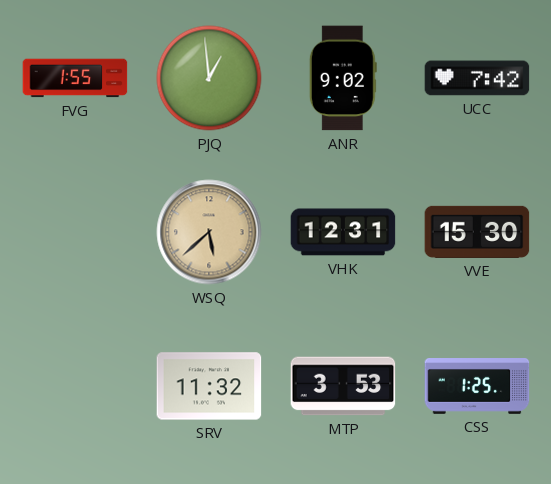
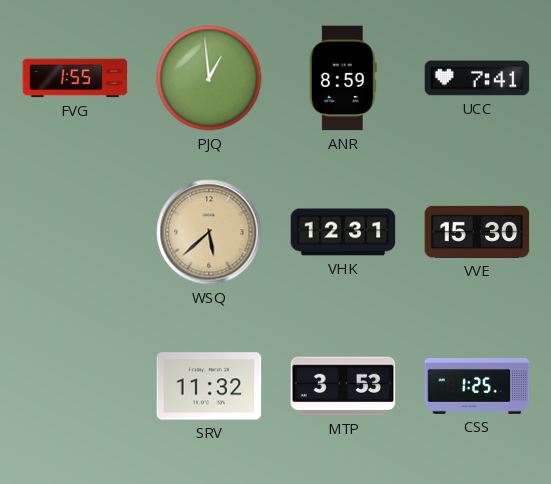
ANR: 9:02 -> 8:59
UCC: 7:42 -> 7:41
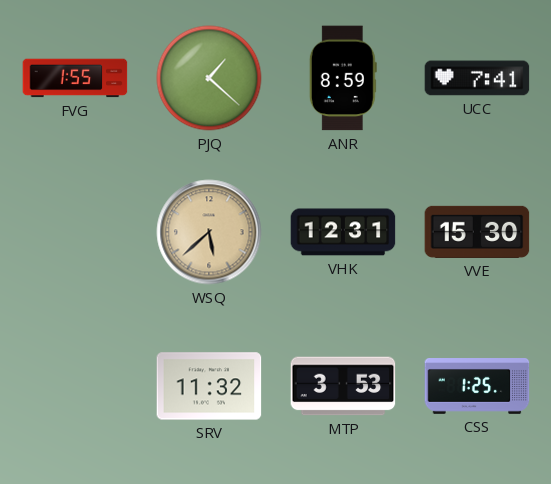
PJQ: 12:59 -> 1:22
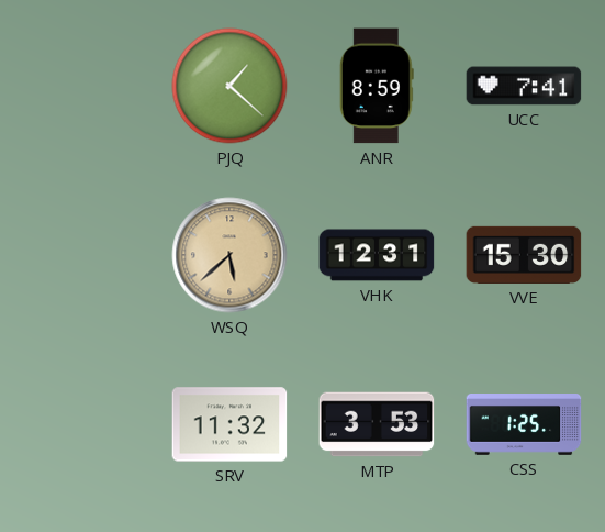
FVG: 1:55 -> none
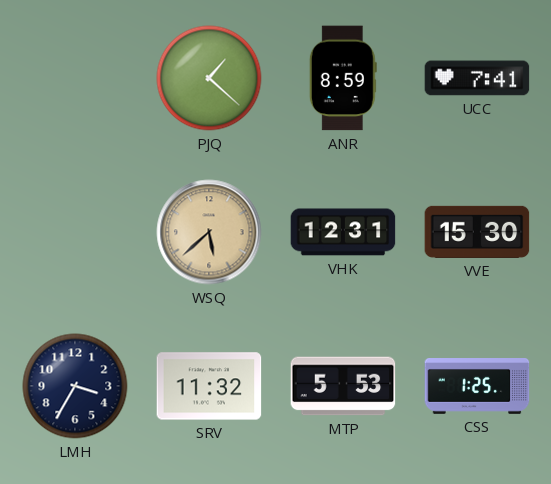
LMH: none -> 3:35
MTP: 3:53 -> 5:53
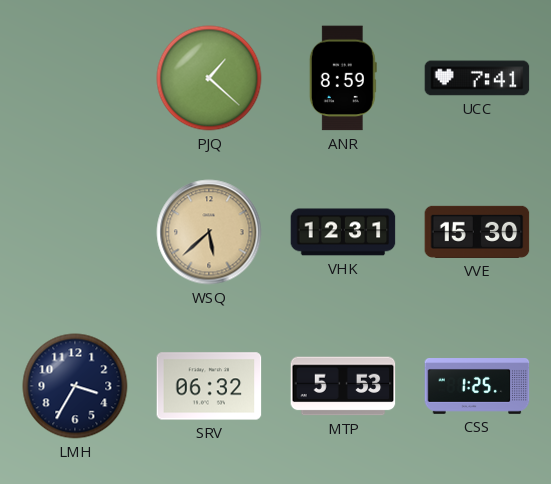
SRV: 11:32 -> 06:32
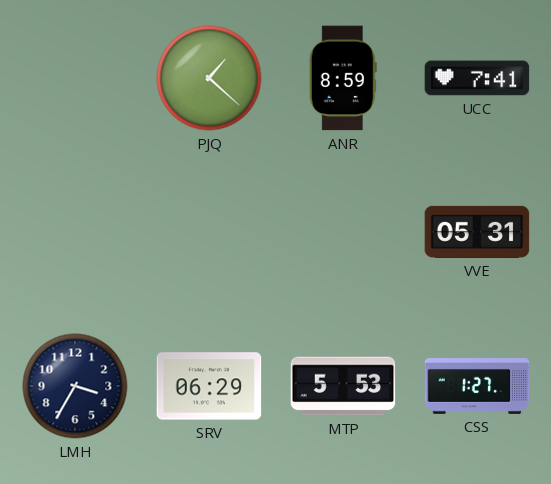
WSQ: 5:38 -> none
VHK: 12:31 -> none
VVE: 15:30 -> 05:31
SRV: 06:32 -> 06:29
CSS: 1:25 -> 1:27
